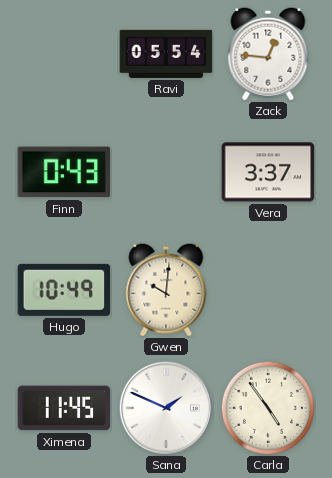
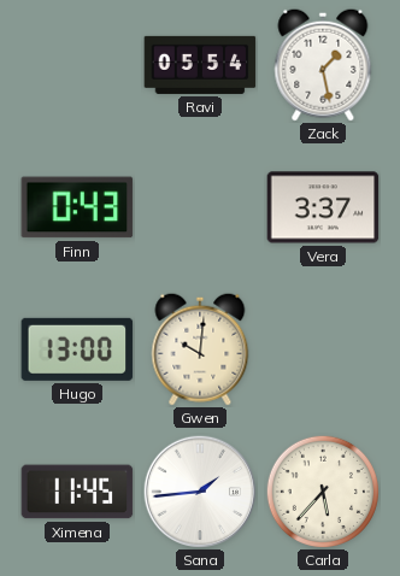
Zack: 12:46 -> 1:28
Hugo: 10:49 -> 13:00
Sana: 1:49 -> 1:44
Carla: 4:54 -> 5:37
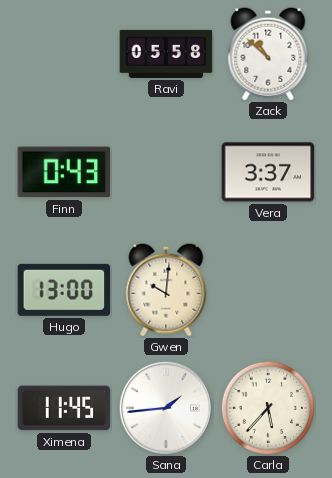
Ravi: 05:54 -> 05:58
Zack: 1:28 -> 10:52
